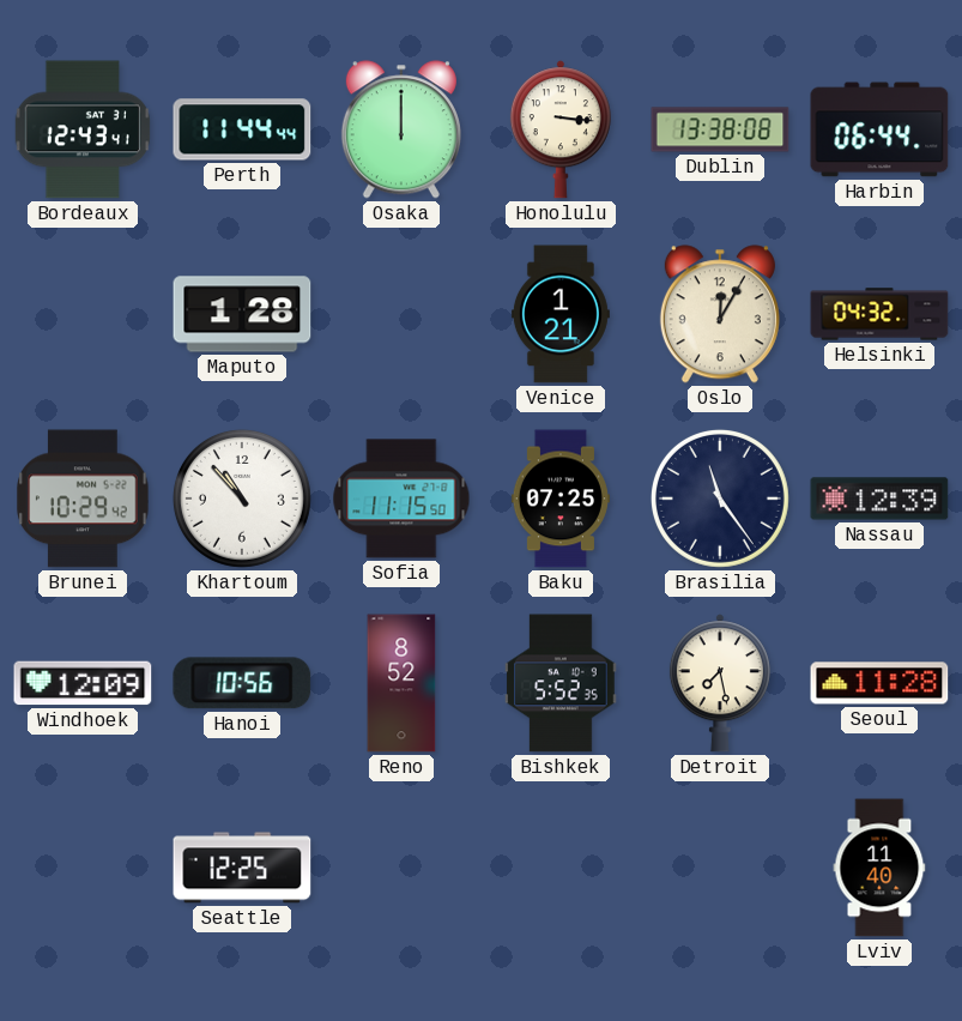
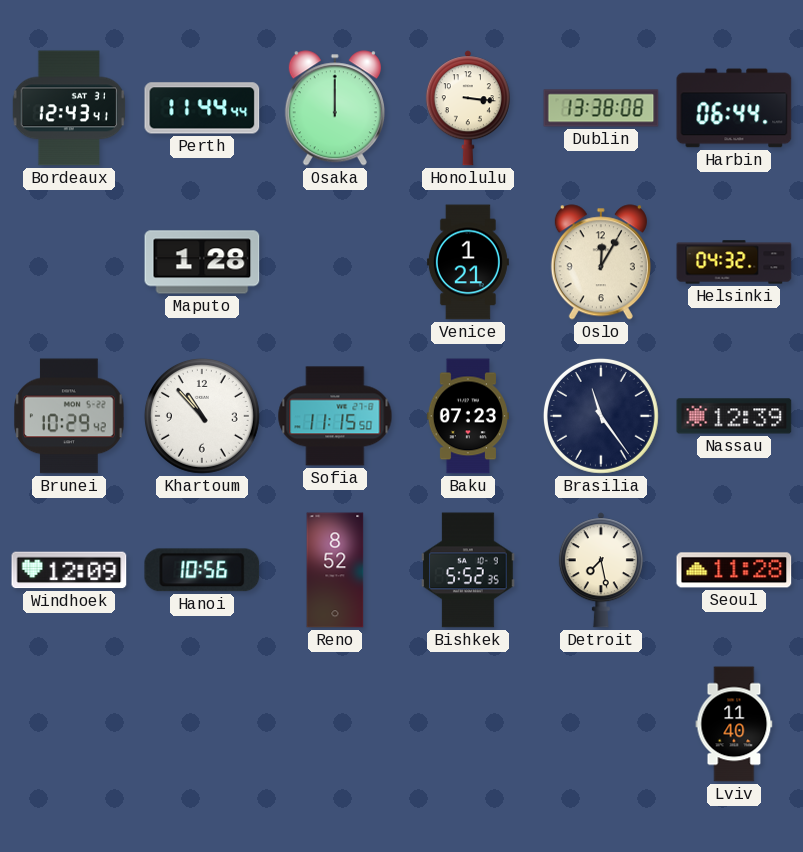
Baku: 07:25 -> 07:23
Seattle: 12:25 -> none
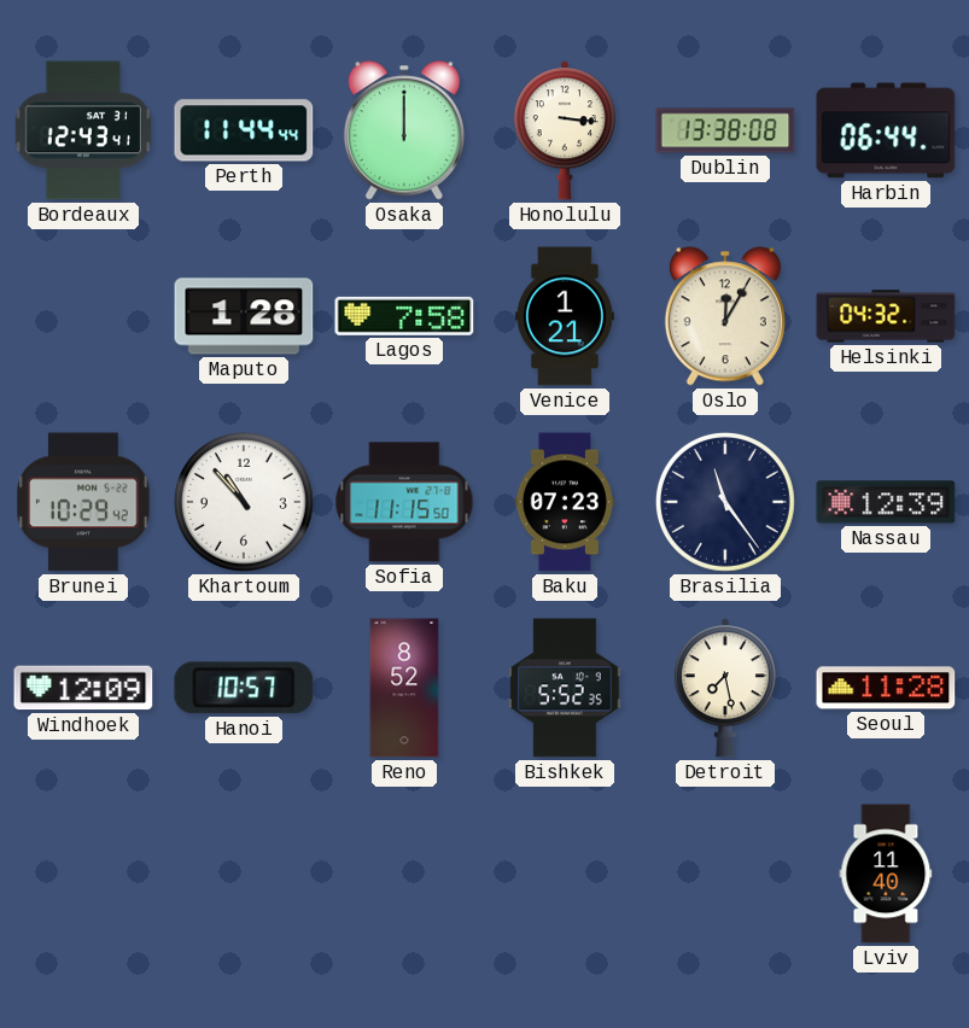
Lagos: none -> 7:58
Hanoi: 10:56 -> 10:57
